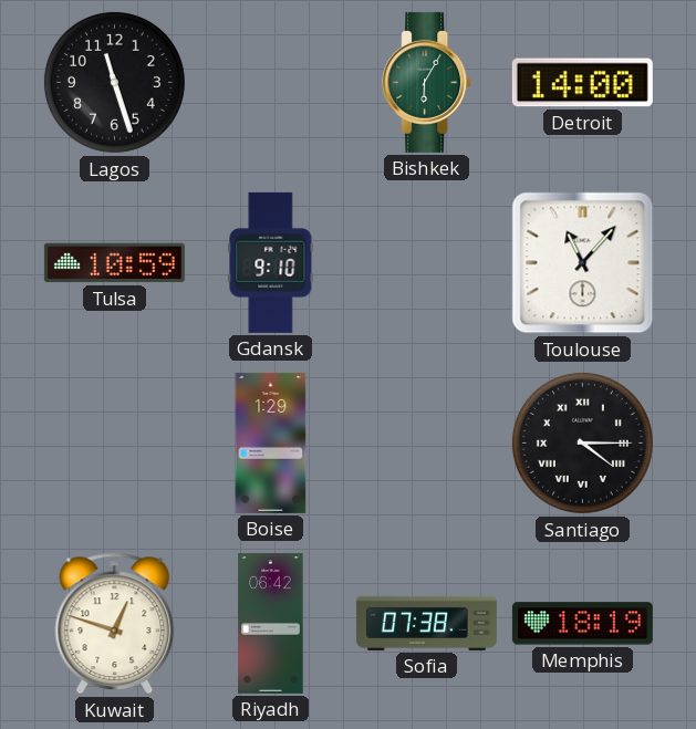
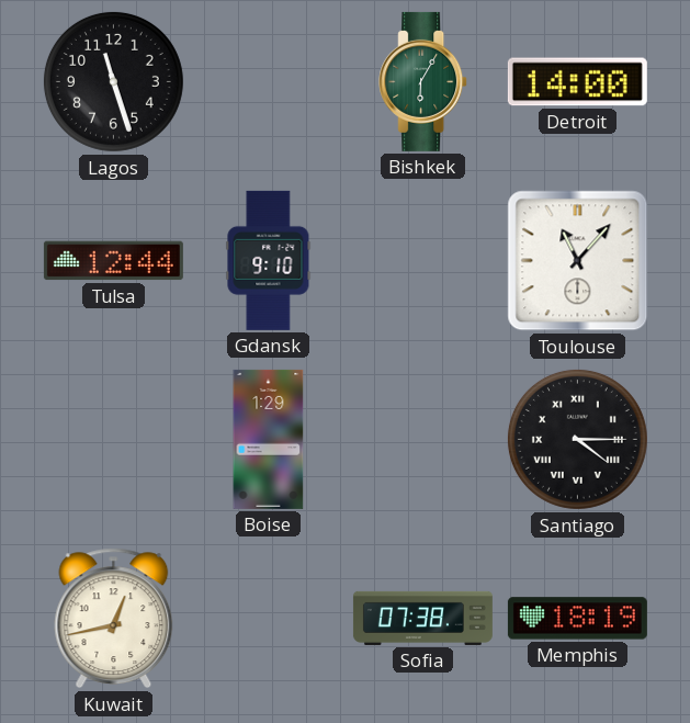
Tulsa: 10:59 -> 12:44
Kuwait: 12:48 -> 12:43
Riyadh: 06:42 -> none
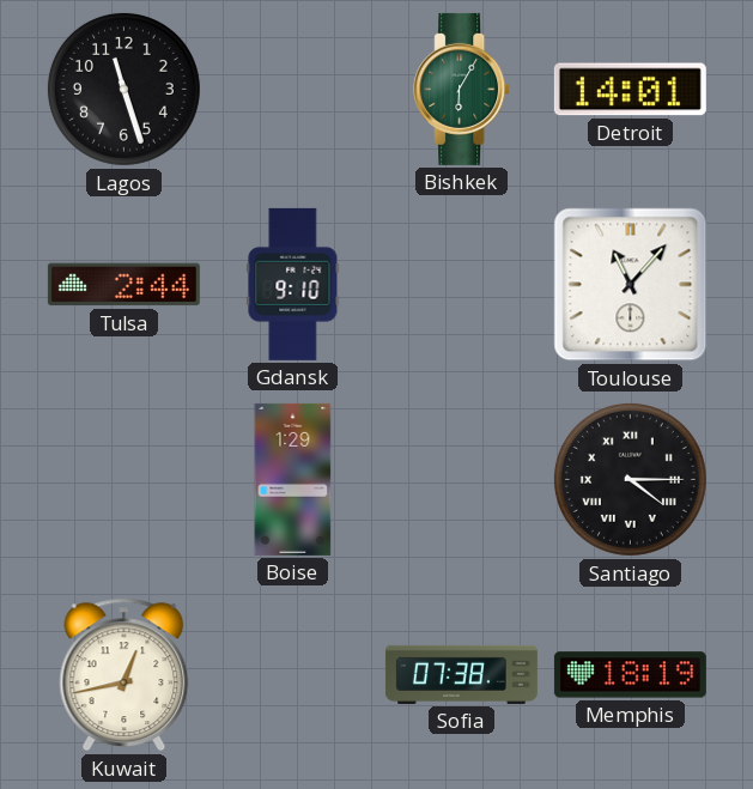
Detroit: 14:00 -> 14:01
Tulsa: 12:44 -> 2:44
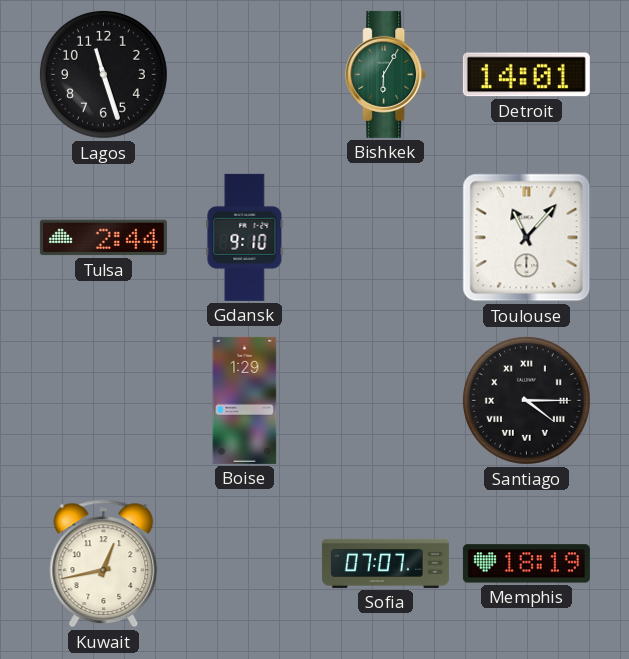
Sofia: 07:38 -> 07:07
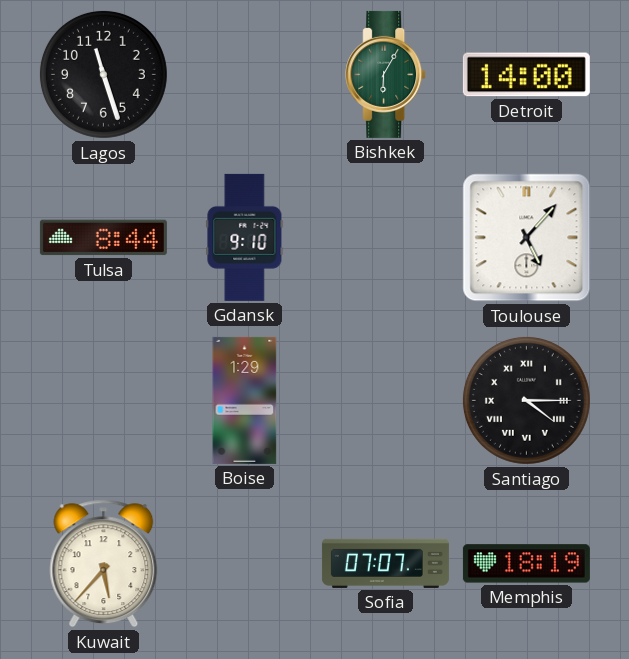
Detroit: 14:01 -> 14:00
Tulsa: 2:44 -> 8:44
Toulouse: 11:07 -> 5:07
Kuwait: 12:43 -> 5:37
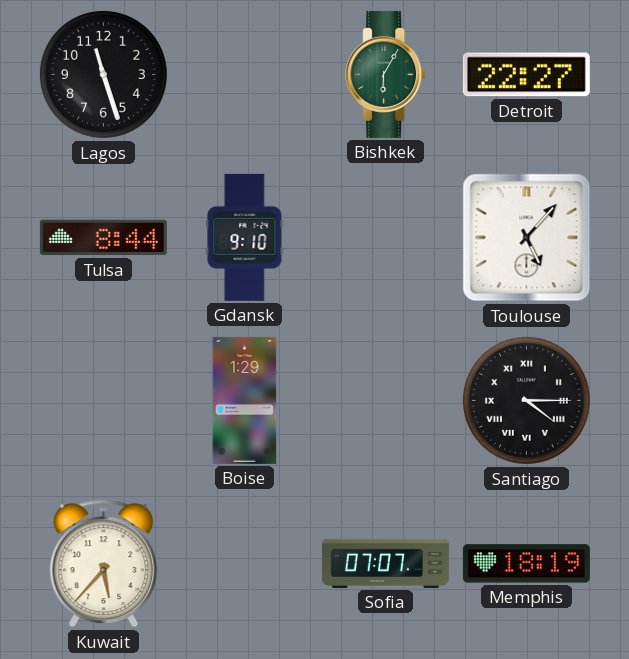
Detroit: 14:00 -> 22:27
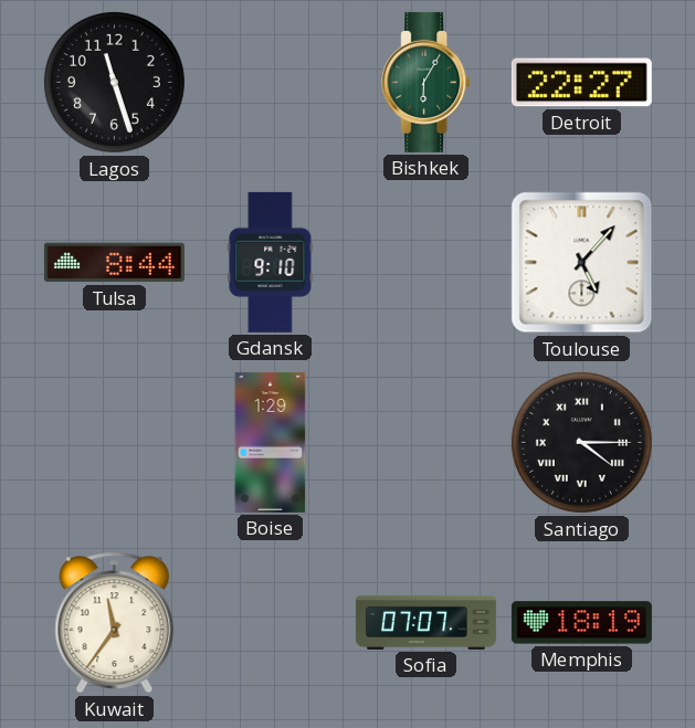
Kuwait: 5:37 -> 11:36
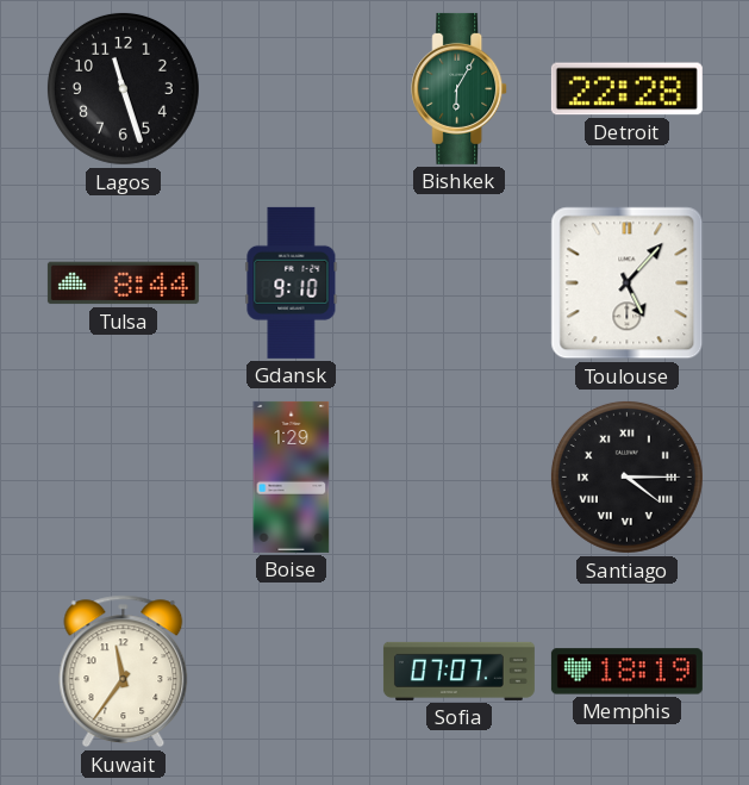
Detroit: 22:27 -> 22:28
